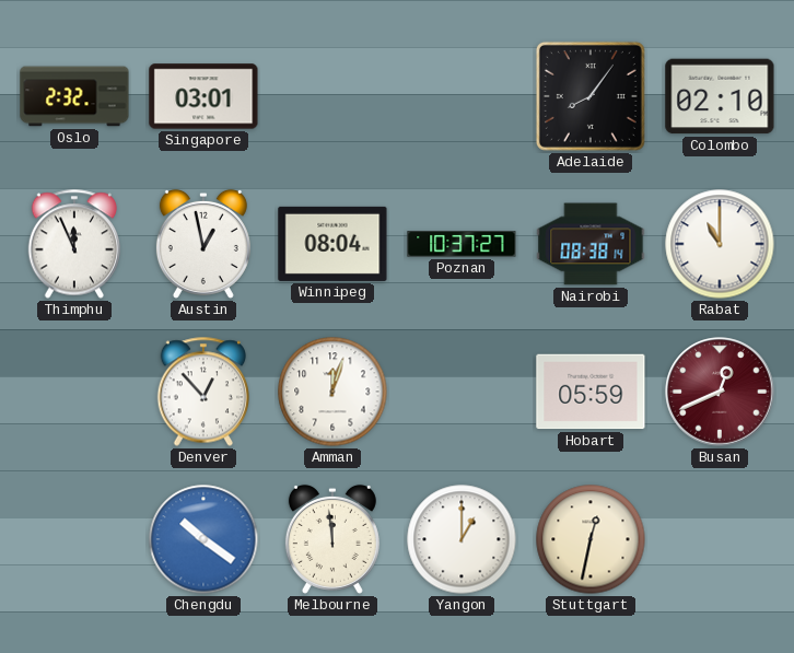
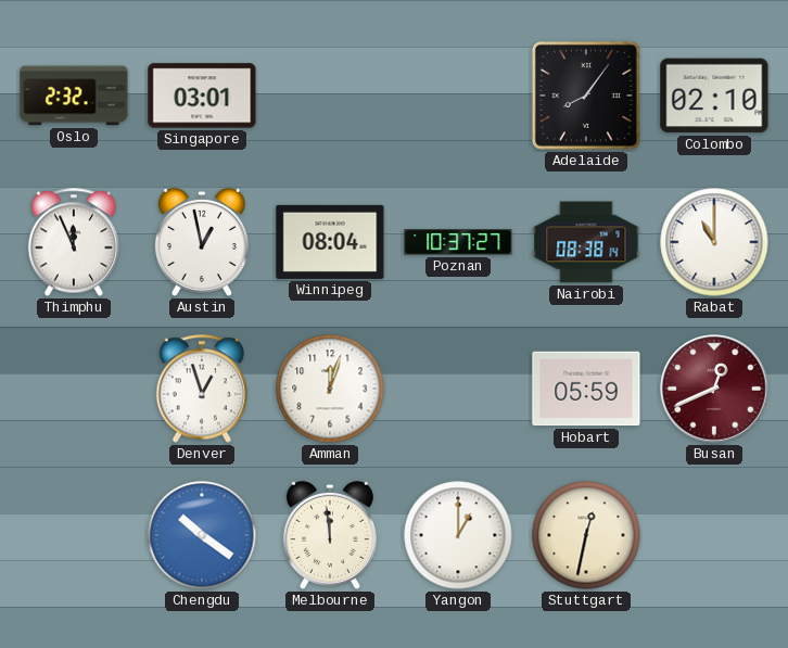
Denver: 12:53 -> 12:57
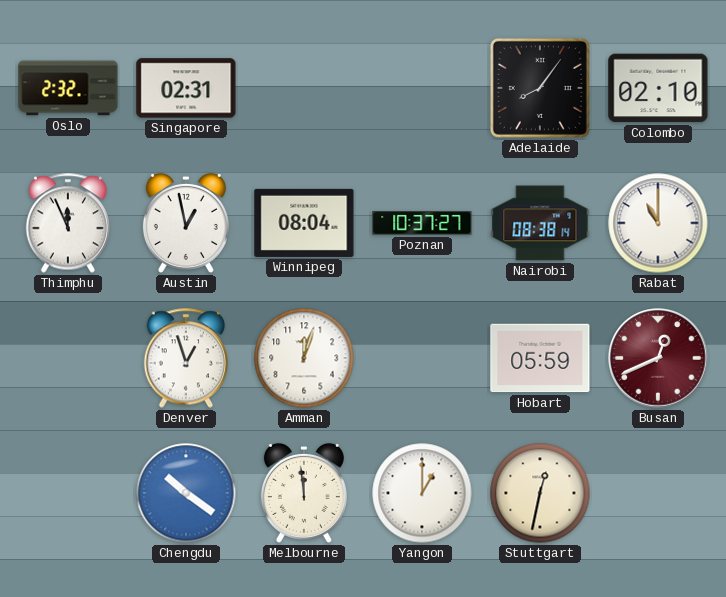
Singapore: 03:01 -> 02:31
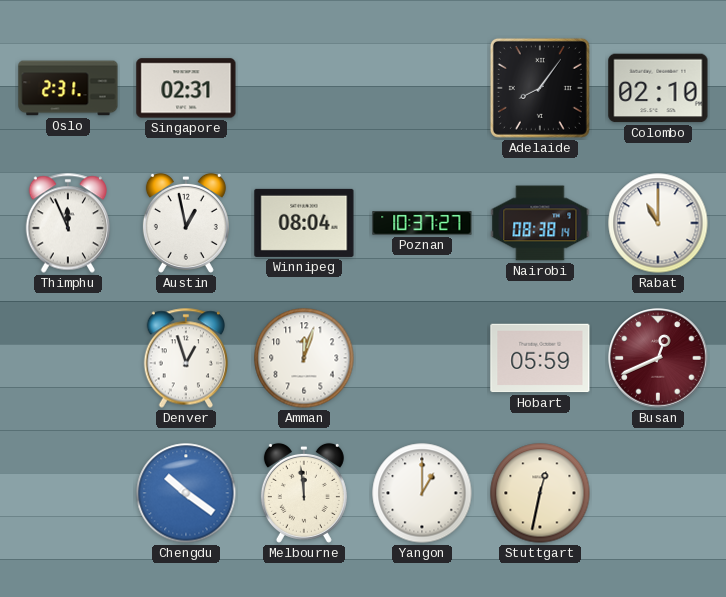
Oslo: 2:32 -> 2:31
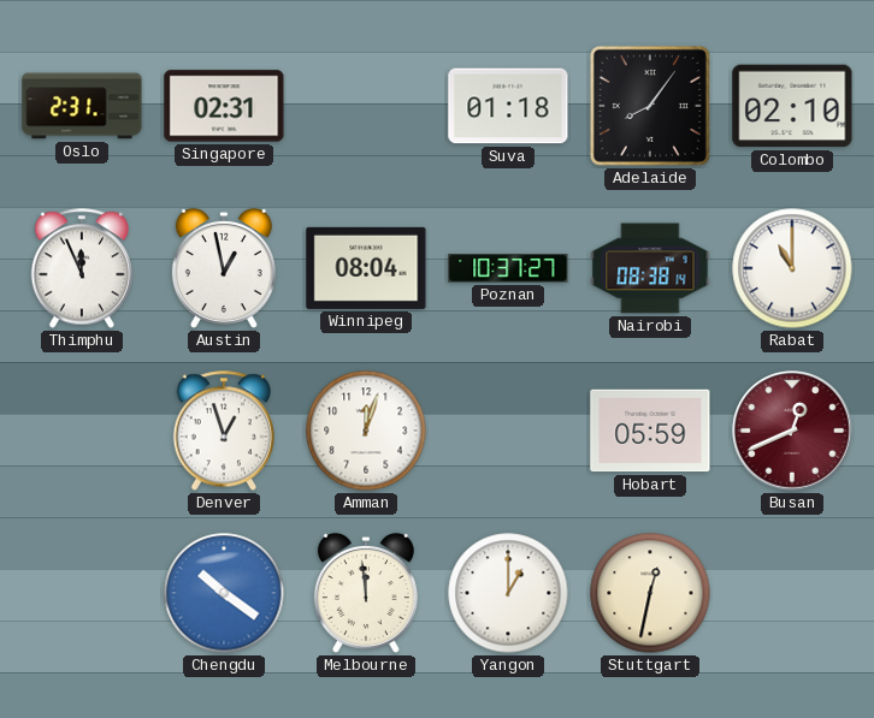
Suva: none -> 01:18
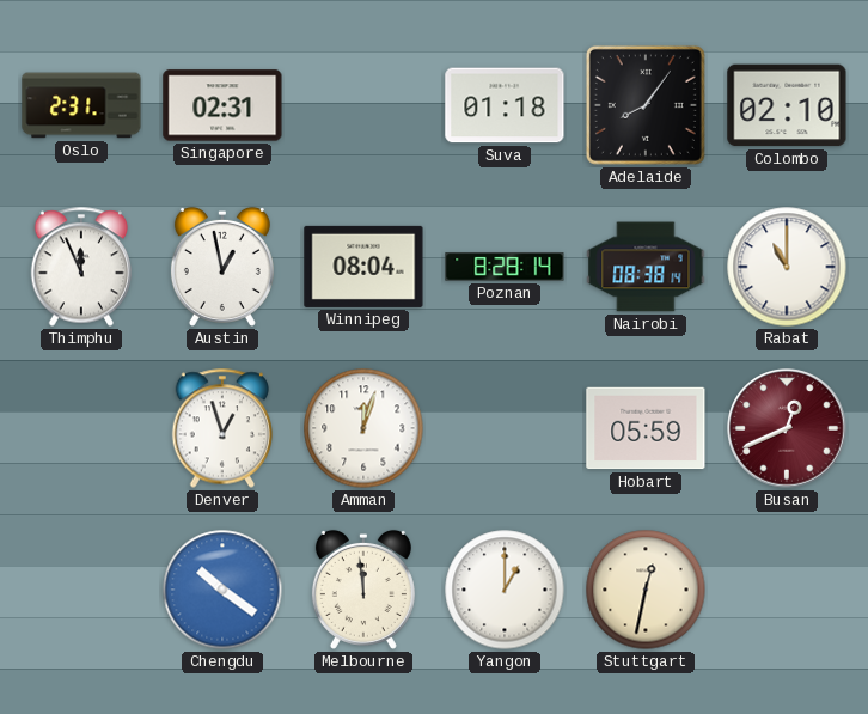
Poznan: 10:37 -> 8:28
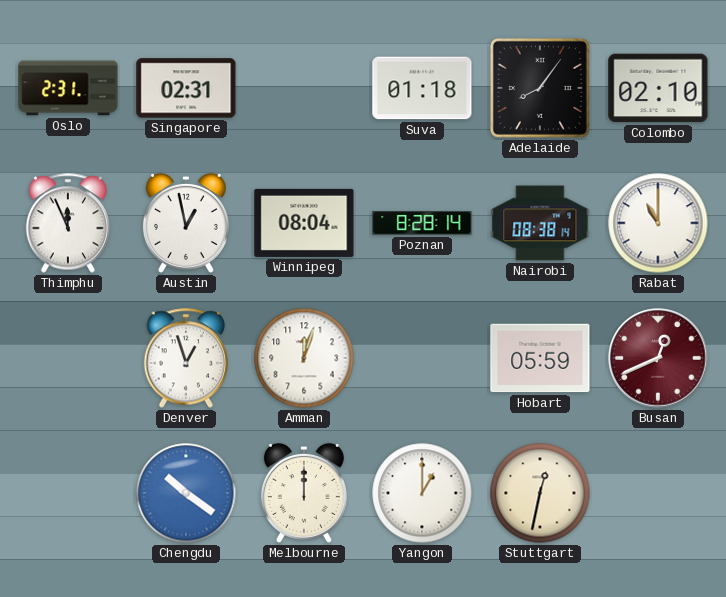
Melbourne: 11:59 -> 12:00
